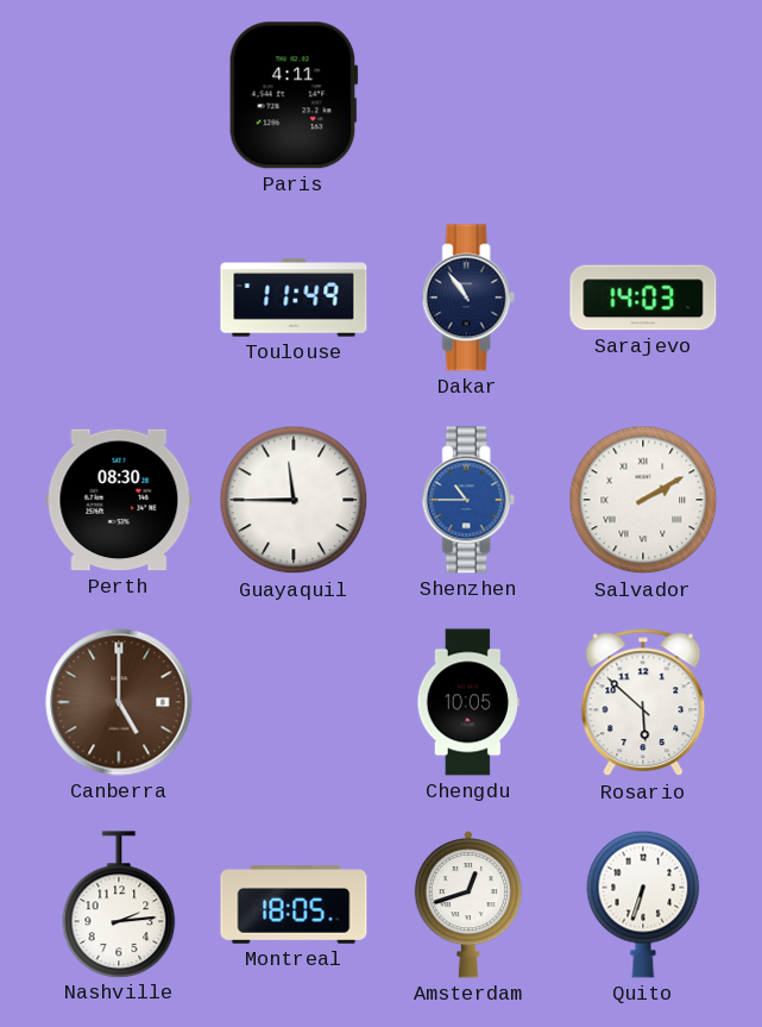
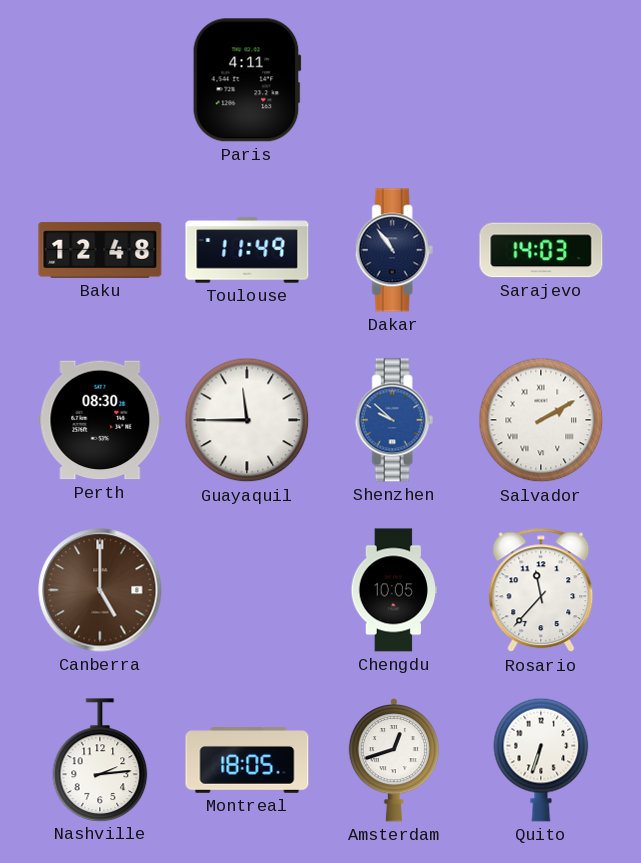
Baku: none -> 12:48
Shenzhen: 10:45 -> 9:52
Rosario: 5:52 -> 11:37
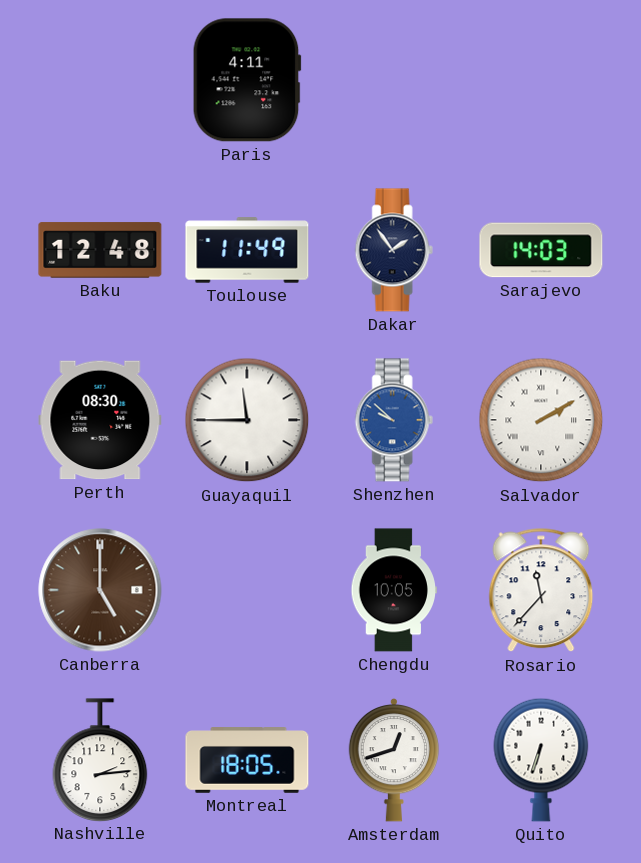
Dakar: 10:54 -> 1:54
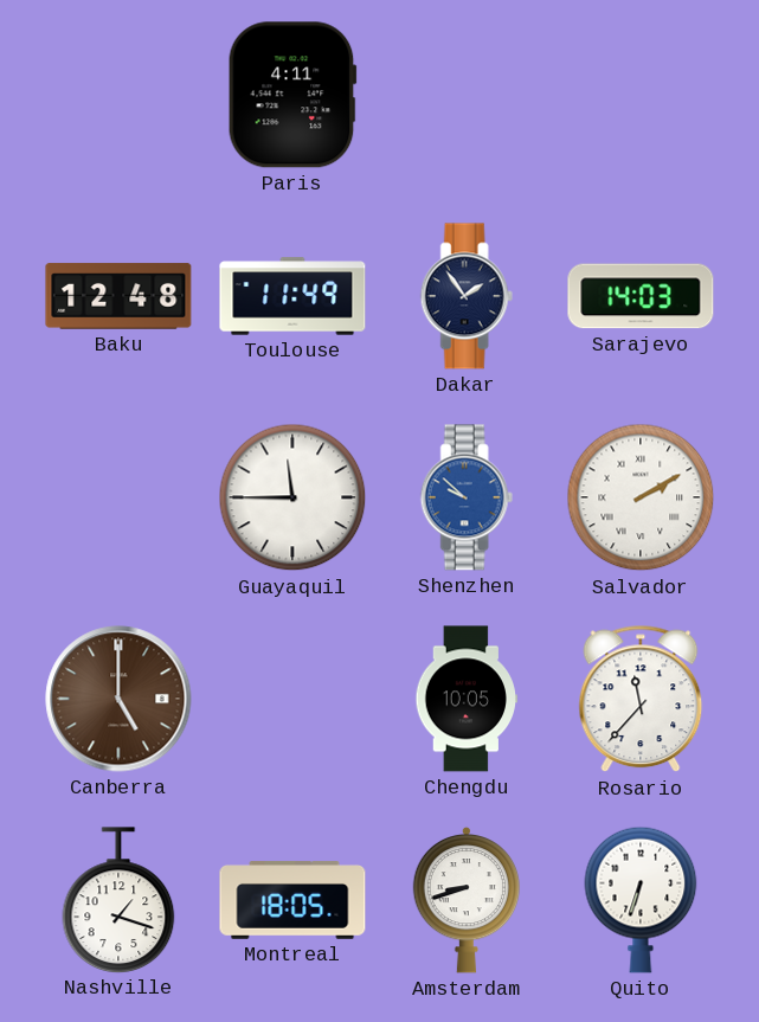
Perth: 08:30 -> none
Nashville: 2:14 -> 1:18
Amsterdam: 12:42 -> 8:42
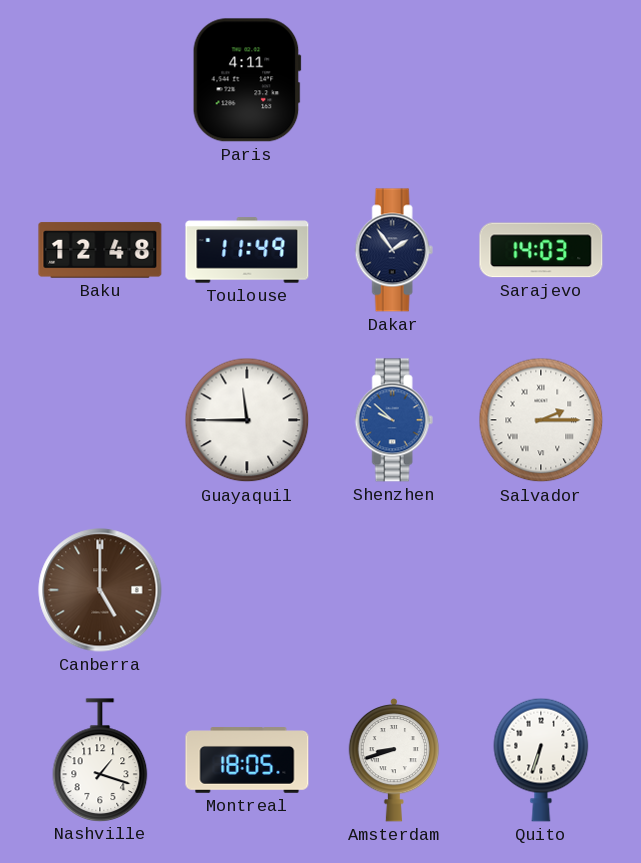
Salvador: 2:10 -> 2:15
Chengdu: 10:05 -> none
Rosario: 11:37 -> none
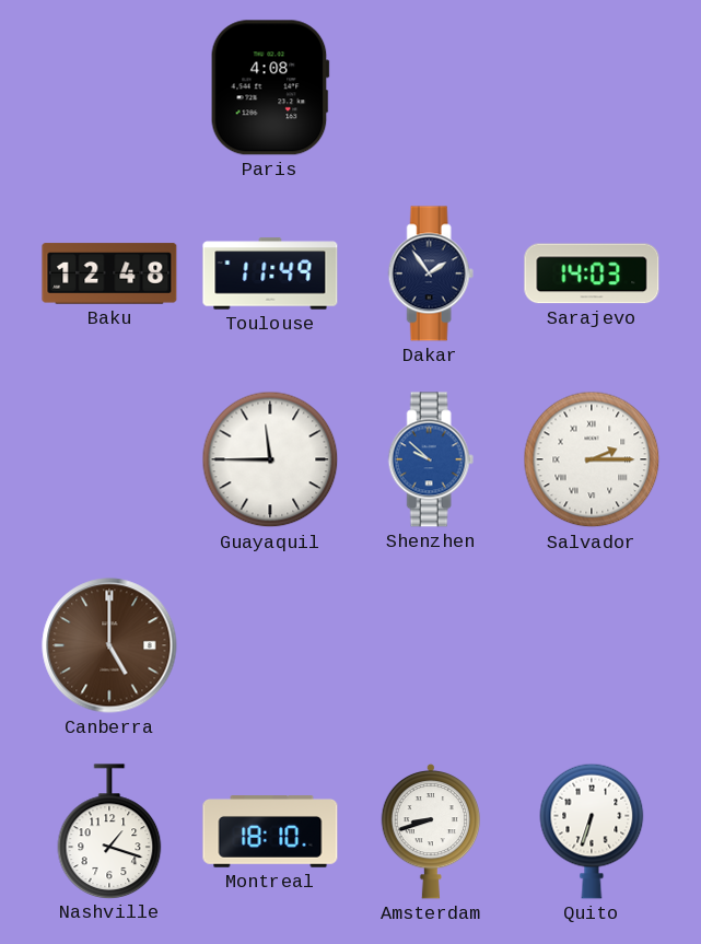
Paris: 4:11 -> 4:08
Montreal: 18:05 -> 18:10
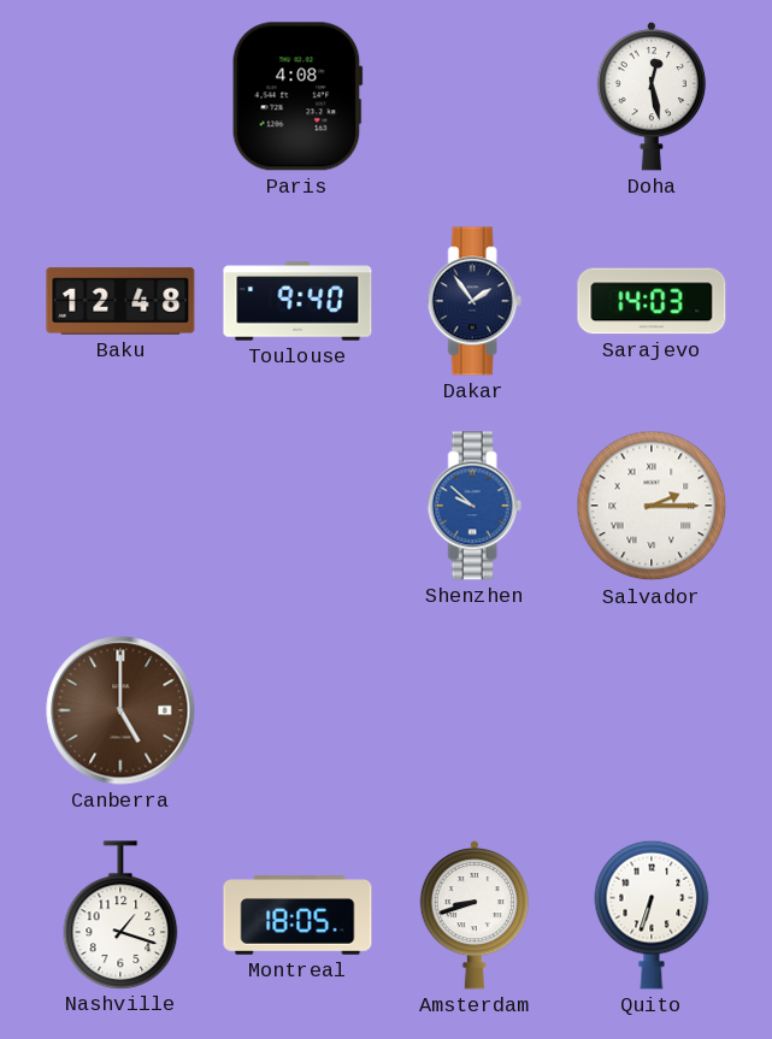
Doha: none -> 12:28
Toulouse: 11:49 -> 9:40
Guayaquil: 11:45 -> none
Montreal: 18:10 -> 18:05
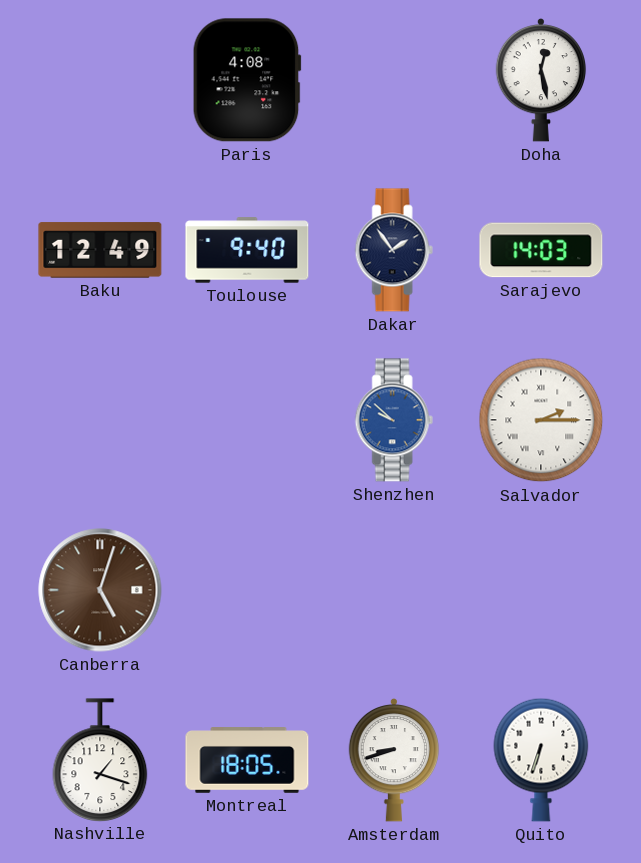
Baku: 12:48 -> 12:49
Canberra: 5:00 -> 5:03
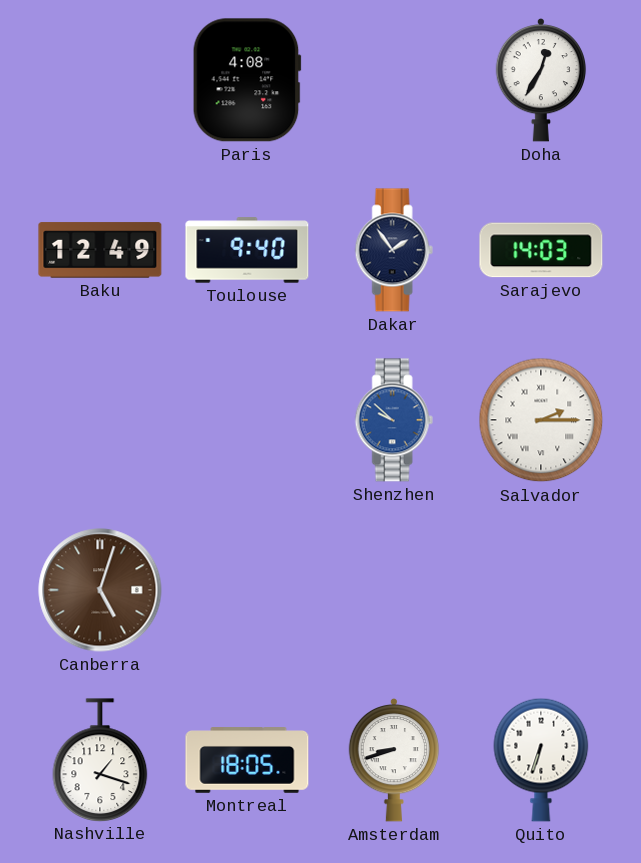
Doha: 12:28 -> 12:35
